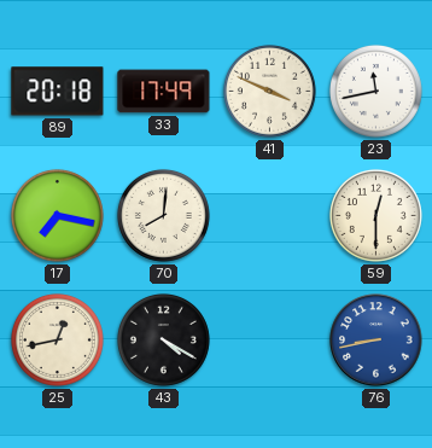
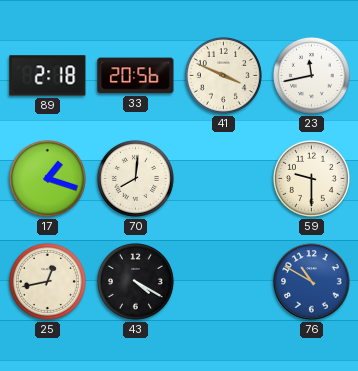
89: 20:18 -> 2:18
33: 17:49 -> 20:56
17: 7:17 -> 1:18
59: 12:30 -> 9:30
76: 8:43 -> 10:50
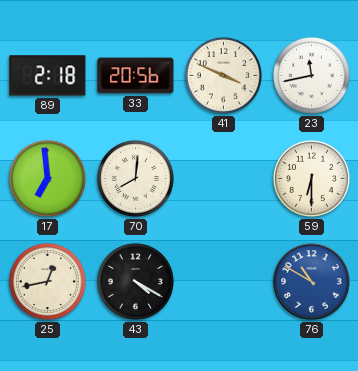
17: 1:18 -> 6:59
59: 9:30 -> 6:30
